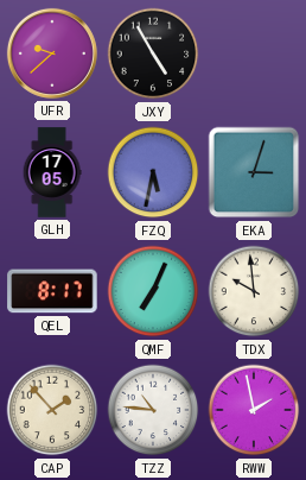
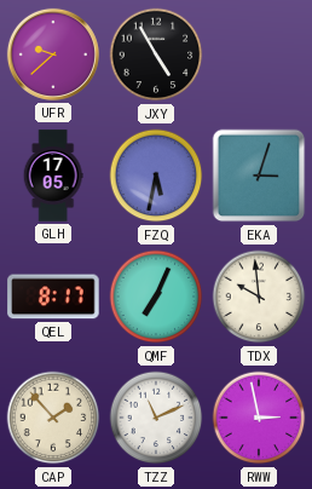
TZZ: 10:46 -> 11:11
RWW: 1:58 -> 2:58
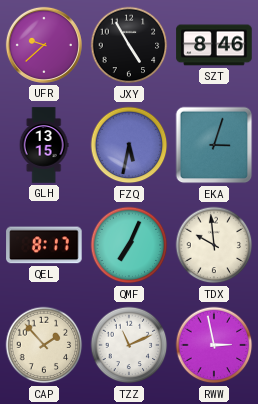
SZT: none -> 8:46
GLH: 17:05 -> 13:15
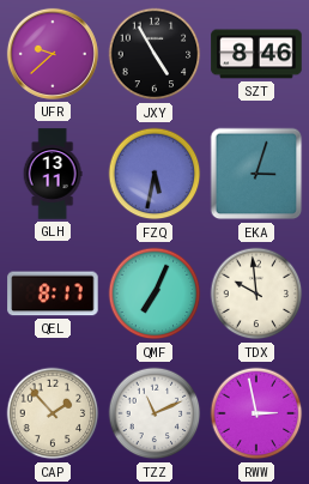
GLH: 13:15 -> 13:11
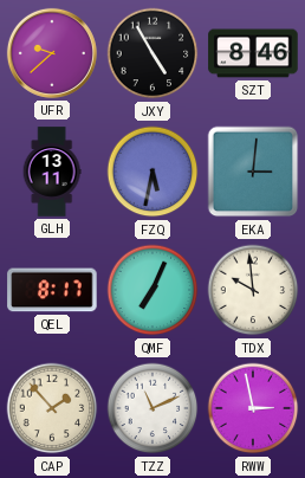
EKA: 3:03 -> 3:01
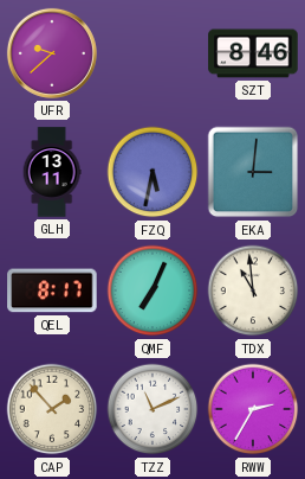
JXY: 4:55 -> none
TDX: 9:59 -> 10:59
RWW: 2:58 -> 2:35
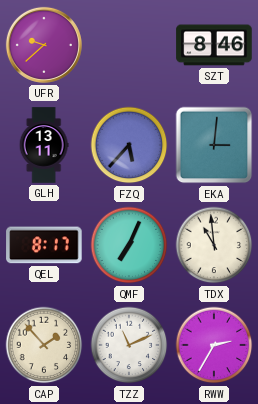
FZQ: 5:32 -> 5:37
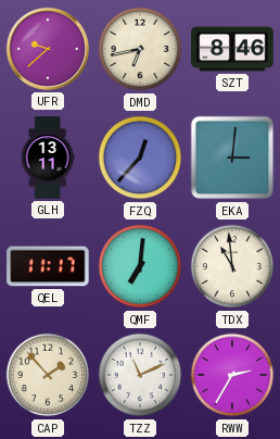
DMD: none -> 6:43
FZQ: 5:37 -> 12:37
QEL: 8:17 -> 11:17
QMF: 7:04 -> 7:01
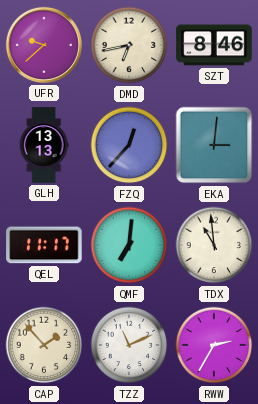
GLH: 13:11 -> 13:13
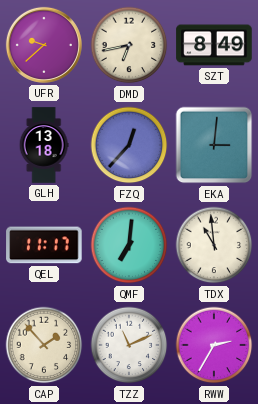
SZT: 8:46 -> 8:49
GLH: 13:13 -> 13:18
